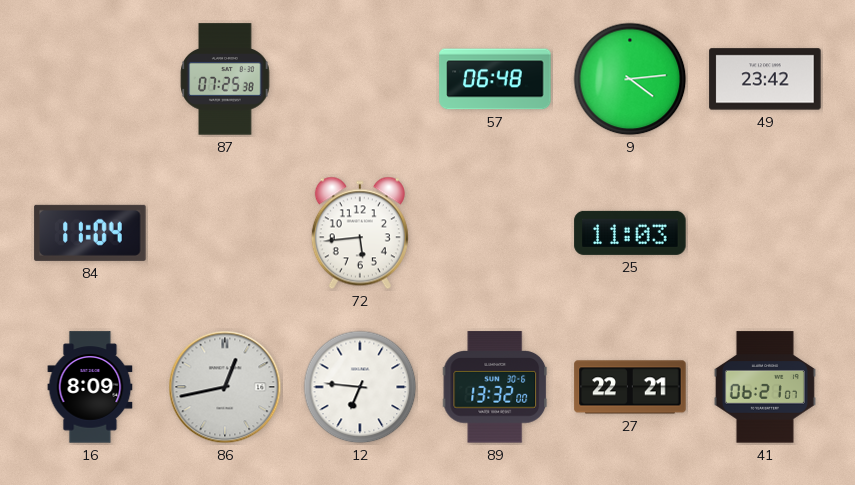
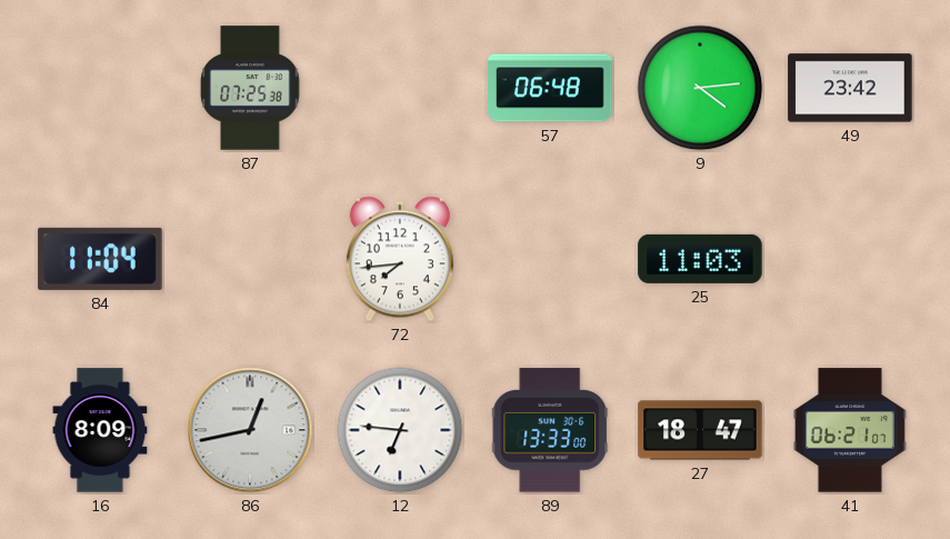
72: 5:44 -> 7:44
89: 13:32 -> 13:33
27: 22:21 -> 18:47
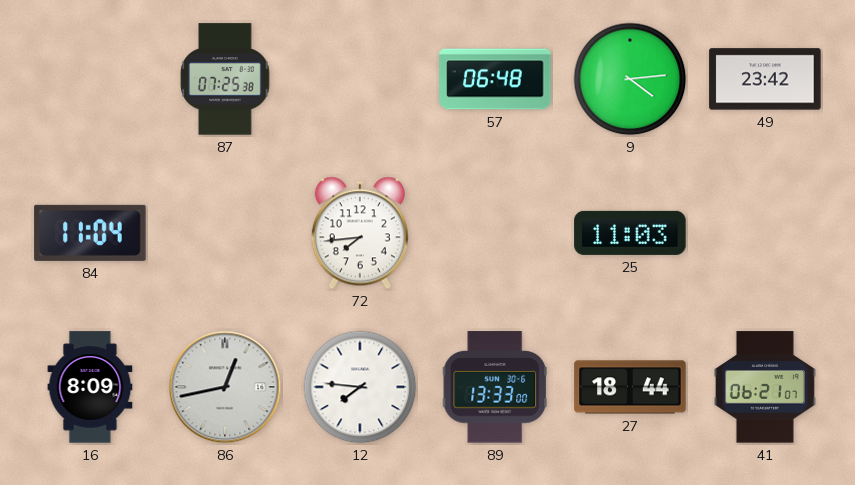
12: 6:46 -> 7:46
27: 18:47 -> 18:44
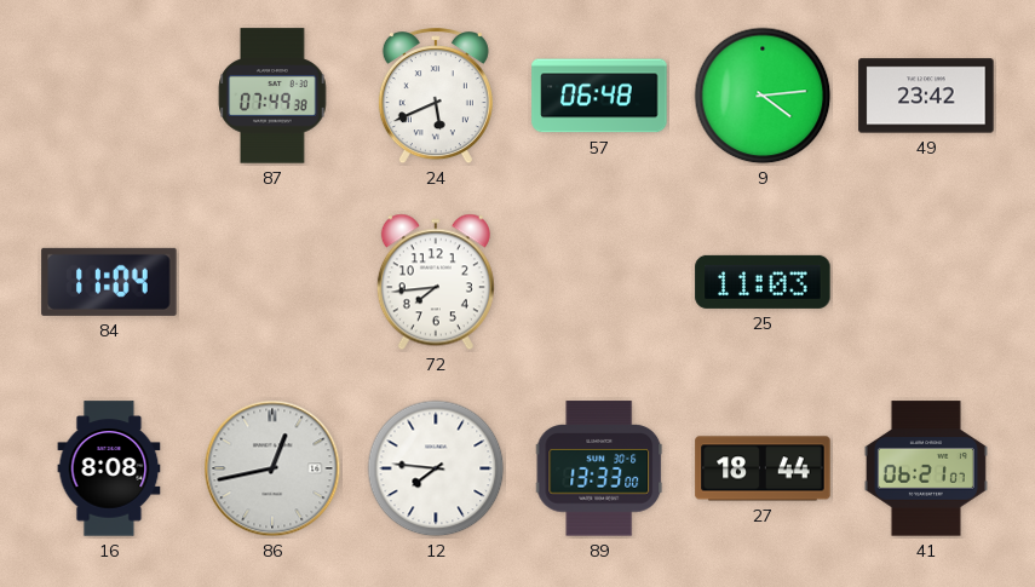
87: 07:25 -> 07:49
24: none -> 5:41
16: 8:09 -> 8:08
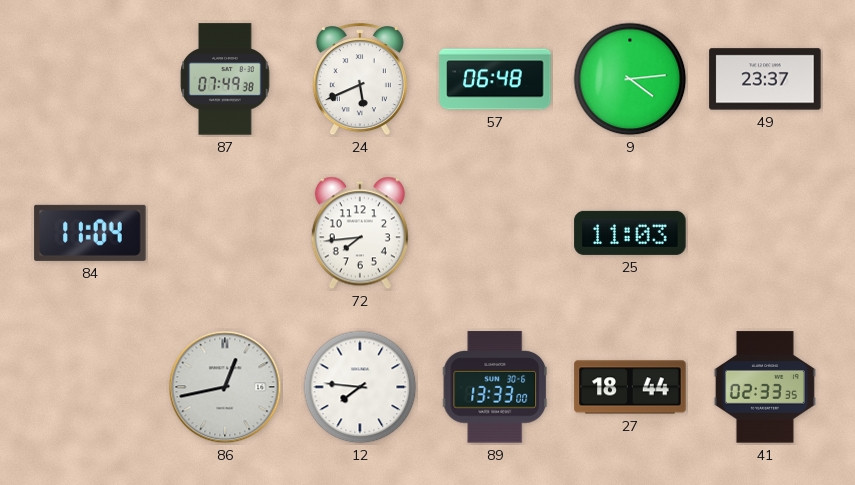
49: 23:42 -> 23:37
16: 8:08 -> none
41: 06:21 -> 02:33
